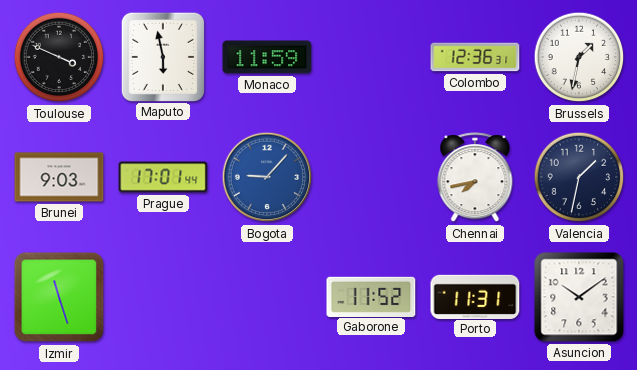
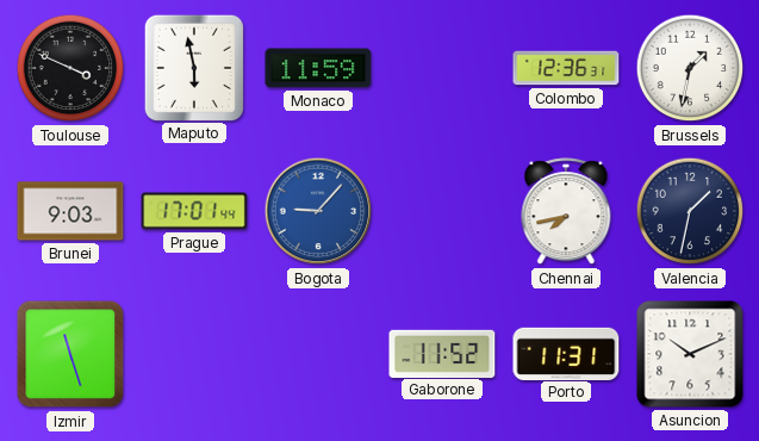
Asuncion: 10:09 -> 10:11
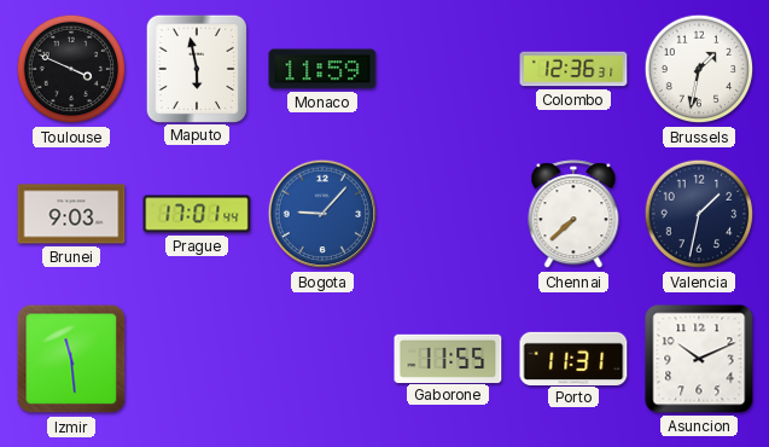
Chennai: 7:43 -> 7:38
Izmir: 11:27 -> 11:29
Gaborone: 11:52 -> 11:55
